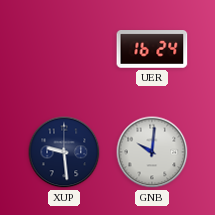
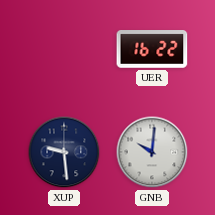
UER: 16:24 -> 16:22
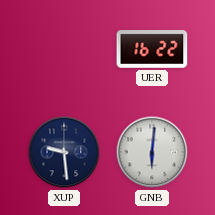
GNB: 10:01 -> 6:01
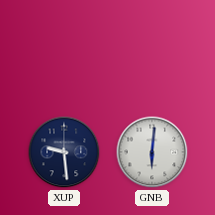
UER: 16:22 -> none
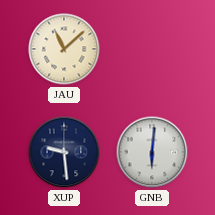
JAU: none -> 11:08
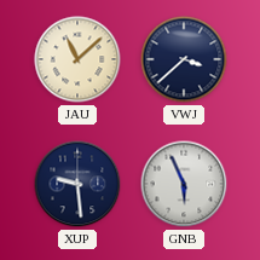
VWJ: none -> 3:38
GNB: 6:01 -> 5:56
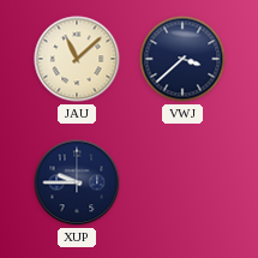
XUP: 9:29 -> 9:45
GNB: 5:56 -> none
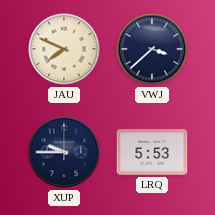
JAU: 11:08 -> 7:49
LRQ: none -> 5:53
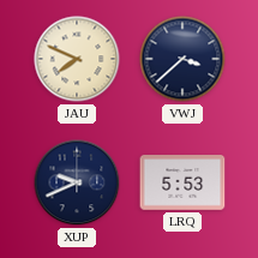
XUP: 9:45 -> 9:41
